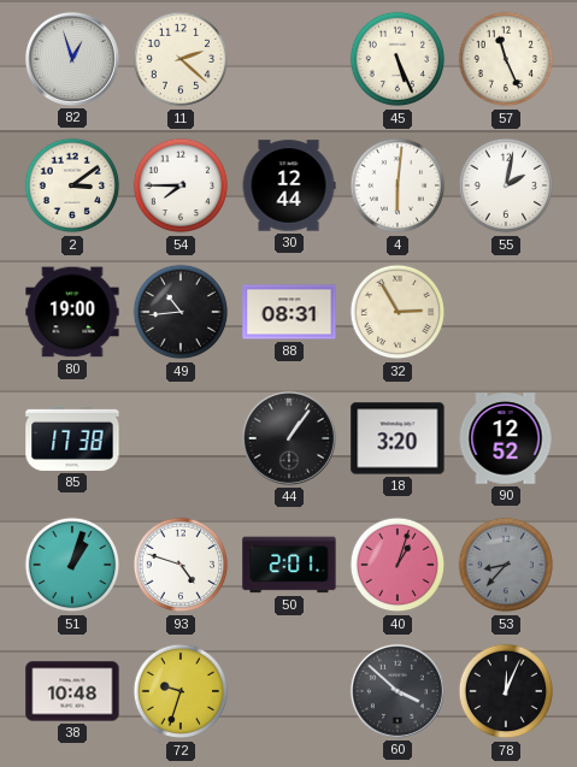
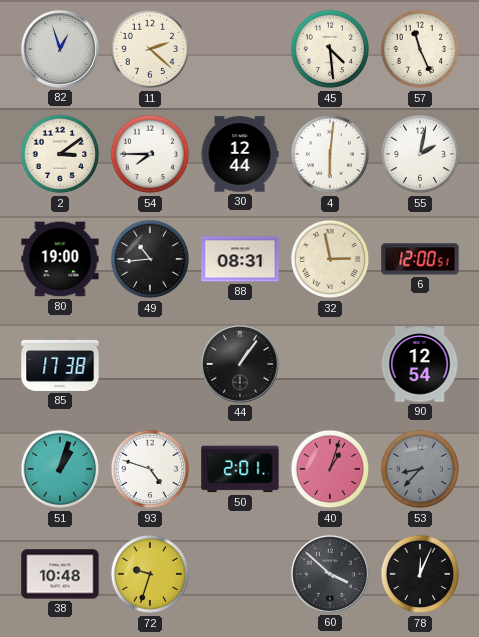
45: 5:26 -> 4:29
32: 2:55 -> 2:58
6: none -> 12:00
18: 3:20 -> none
90: 12:52 -> 12:54
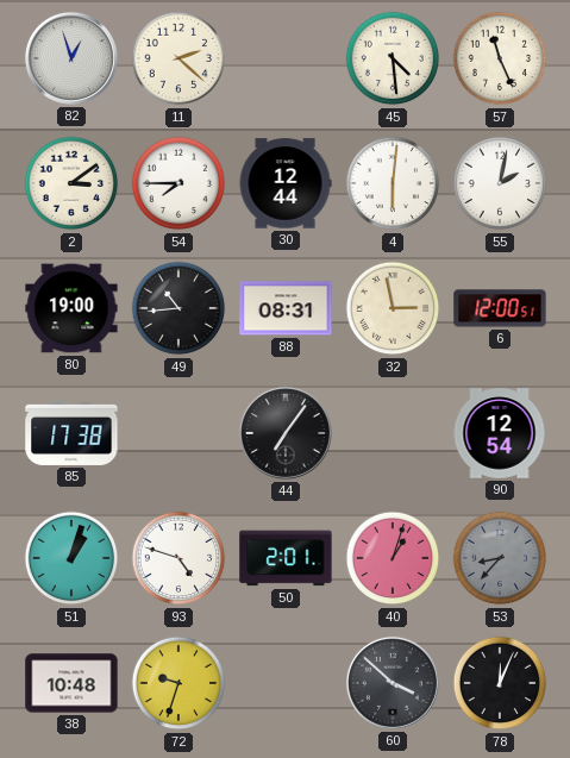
44: 1:06 -> 7:06
